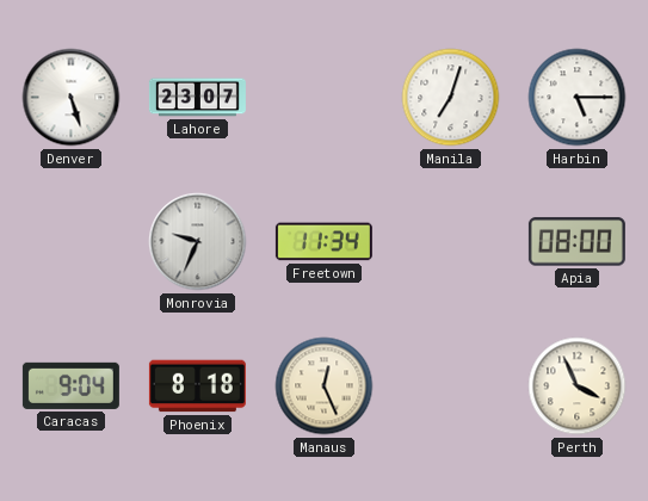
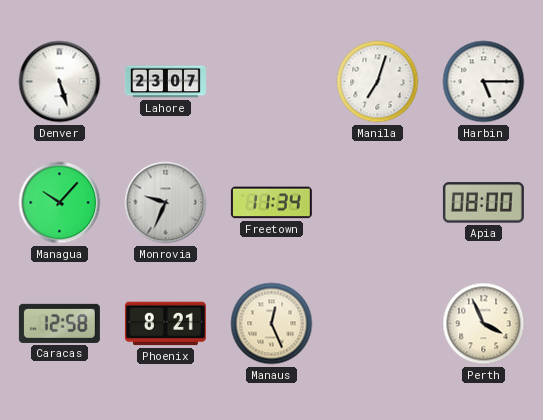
Managua: none -> 10:07
Caracas: 9:04 -> 12:58
Phoenix: 8:18 -> 8:21
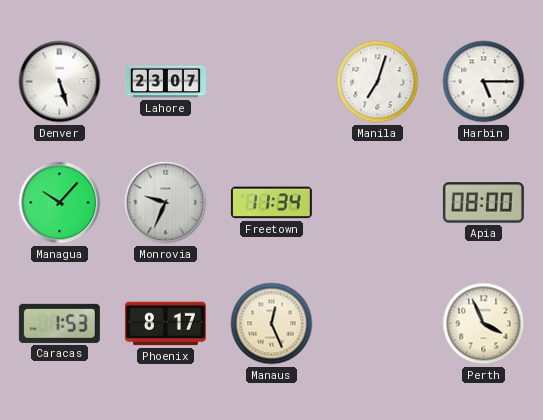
Caracas: 12:58 -> 1:53
Phoenix: 8:21 -> 8:17
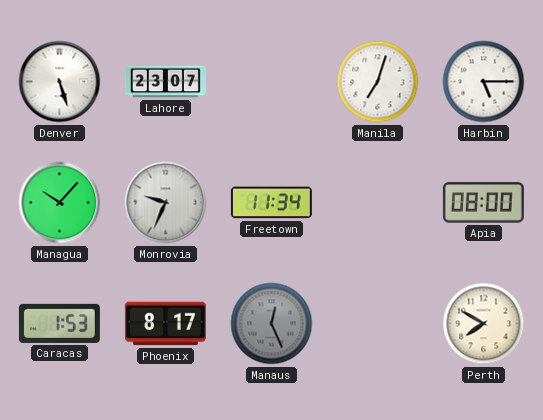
Manaus dial: cream -> grey
Perth: 3:56 -> 7:50
